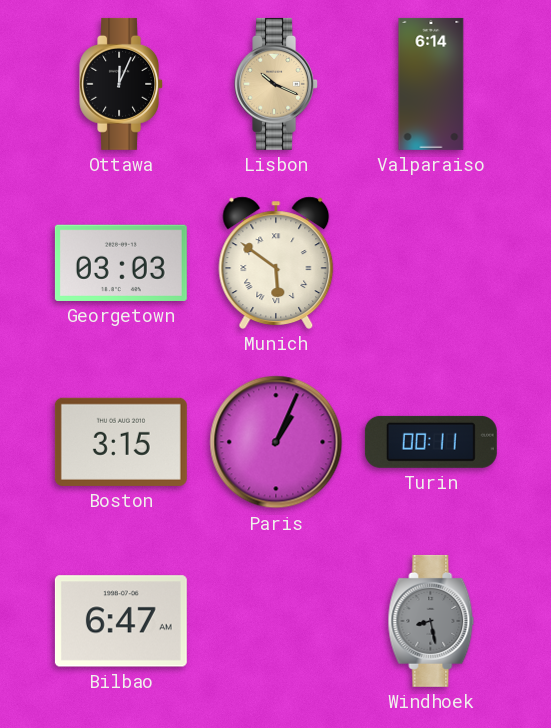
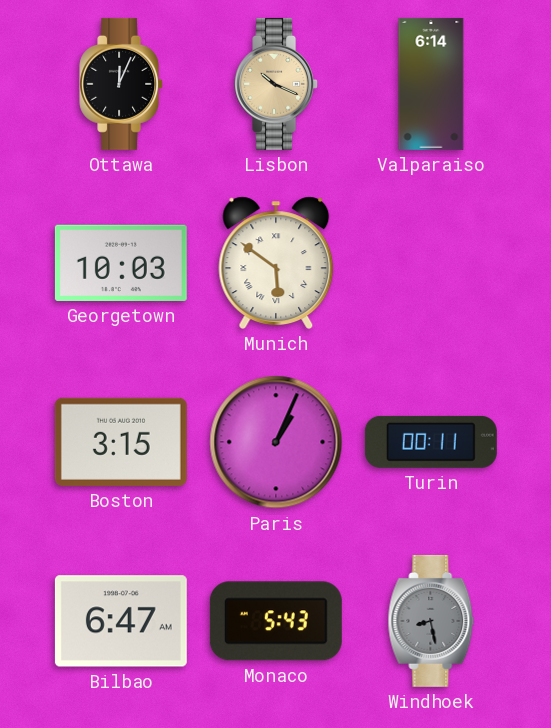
Georgetown: 03:03 -> 10:03
Monaco: none -> 5:43
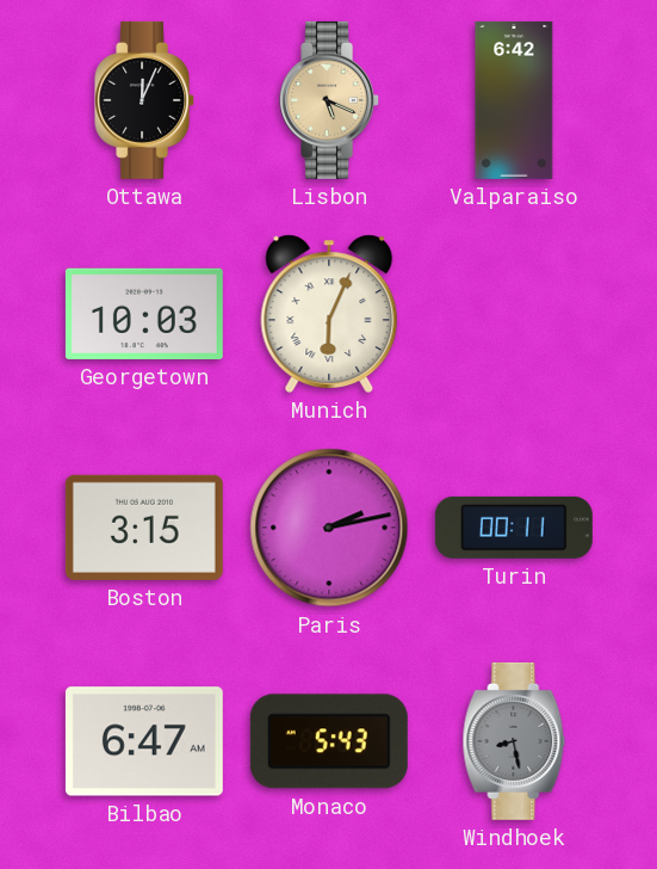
Lisbon: 10:19 -> 5:19
Valparaiso: 6:14 -> 6:42
Munich: 5:51 -> 6:04
Paris: 1:04 -> 2:13
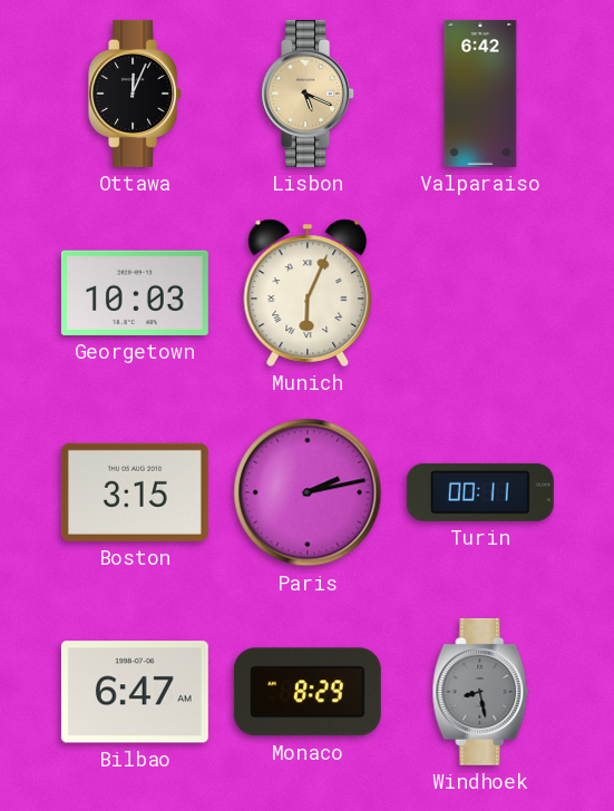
Monaco: 5:43 -> 8:29
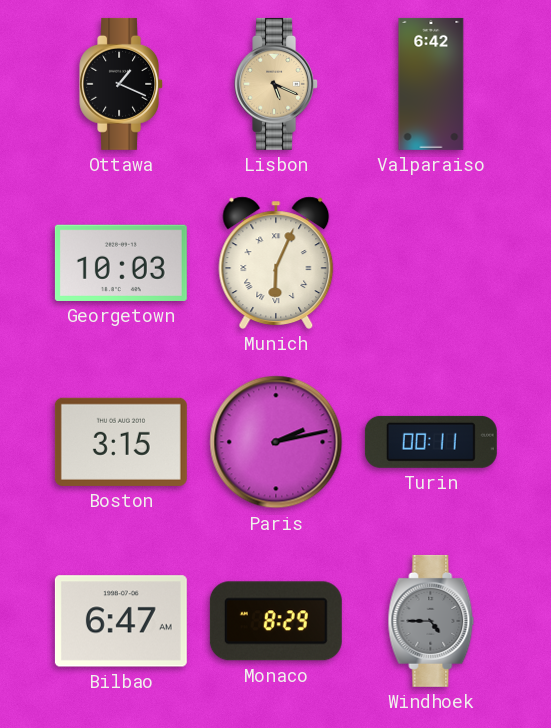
Ottawa: 12:04 -> 1:19
Windhoek: 8:28 -> 4:45
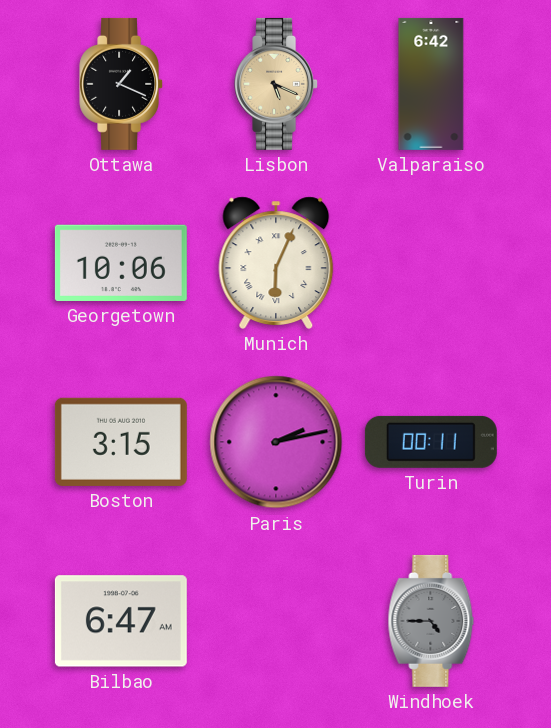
Georgetown: 10:03 -> 10:06
Monaco: 8:29 -> none
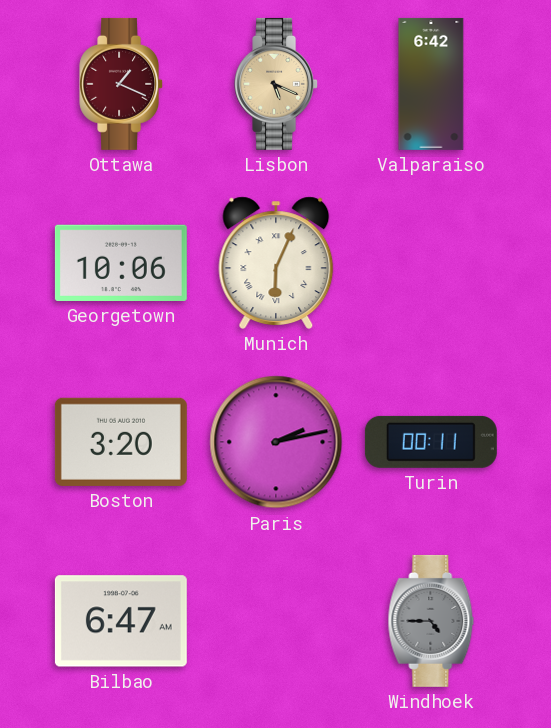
Ottawa dial: black -> burgundy
Boston: 3:15 -> 3:20
